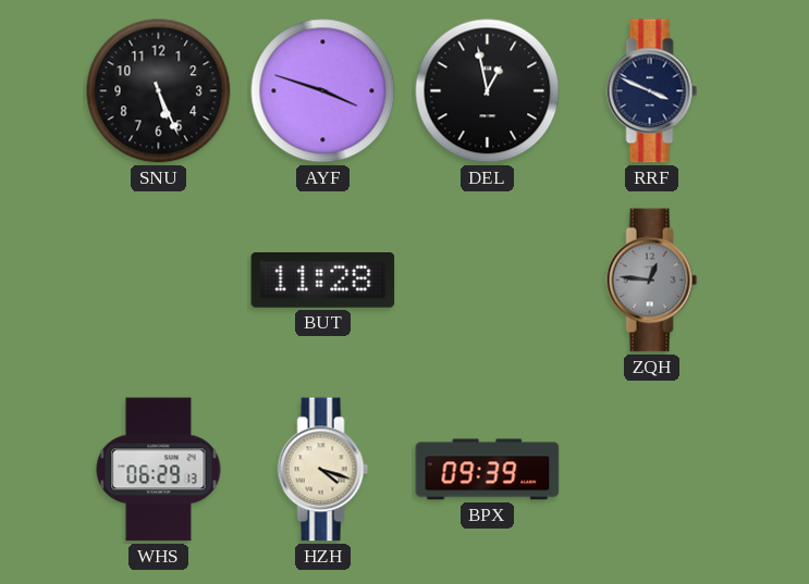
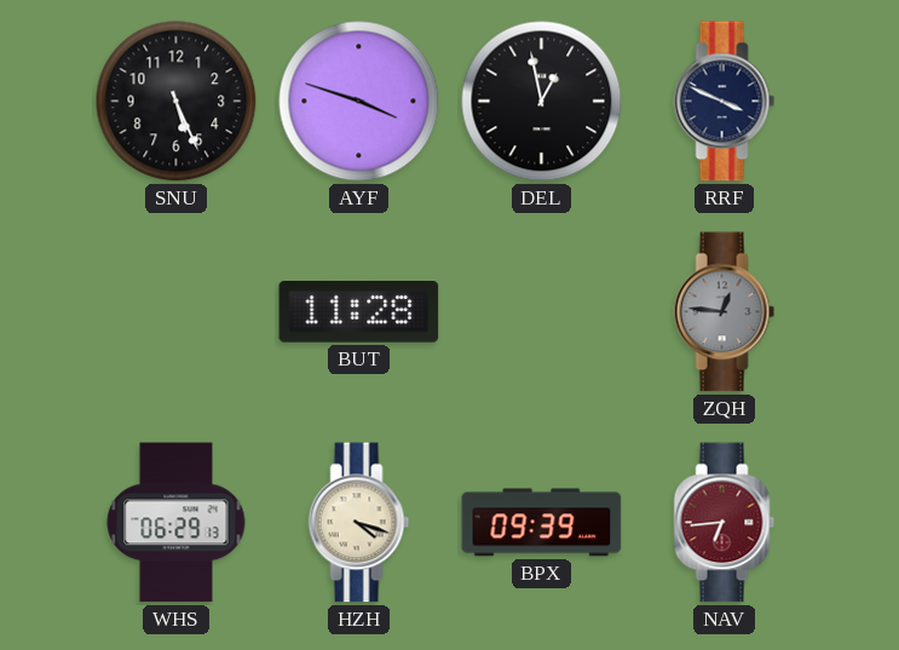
NAV: none -> 6:44
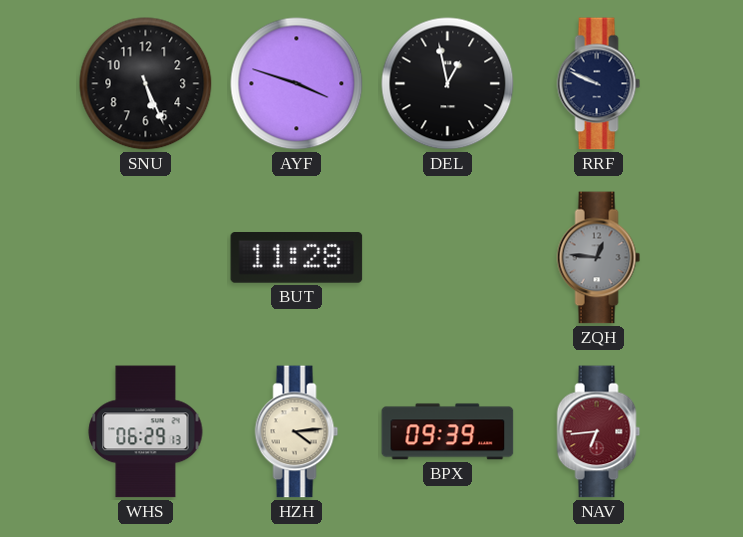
RRF: 3:49 -> 9:49
HZH: 4:18 -> 4:14
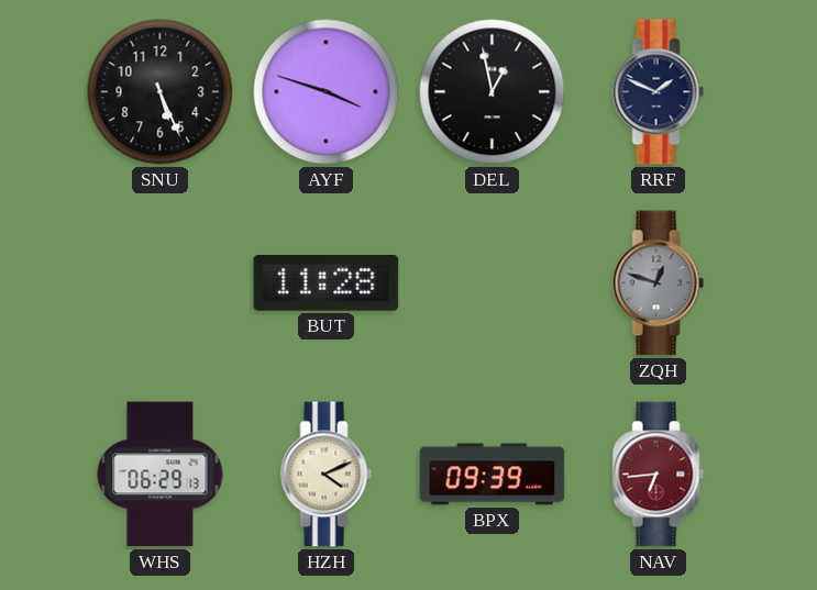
RRF: 9:49 -> 1:49
ZQH: 12:46 -> 12:48
HZH: 4:14 -> 4:11
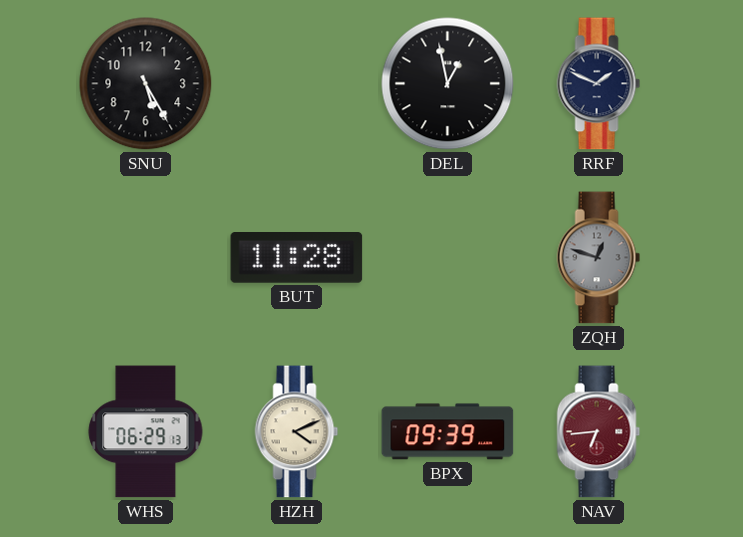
SNU: 5:26 -> 5:25
AYF: 3:48 -> none
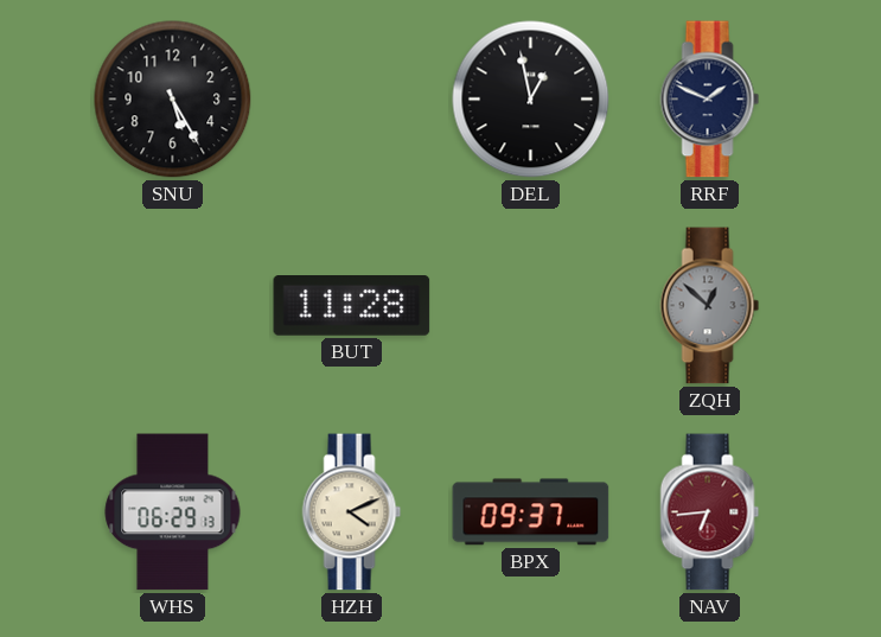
ZQH: 12:48 -> 12:52
BPX: 09:39 -> 09:37
